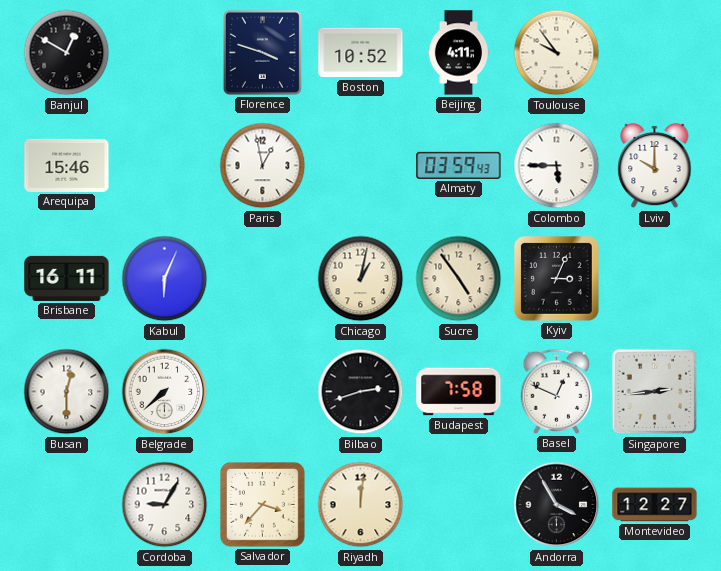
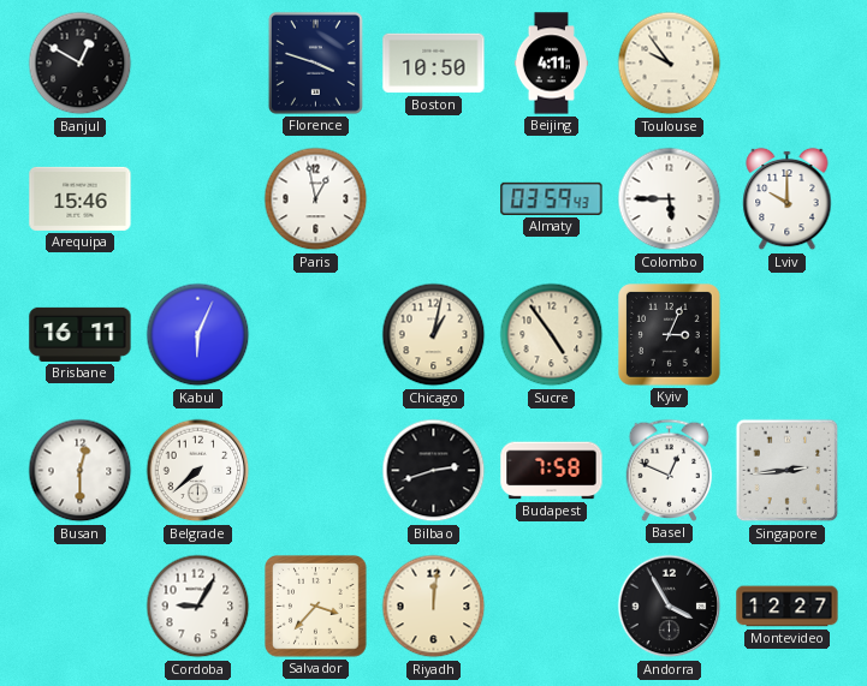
Boston: 10:52 -> 10:50
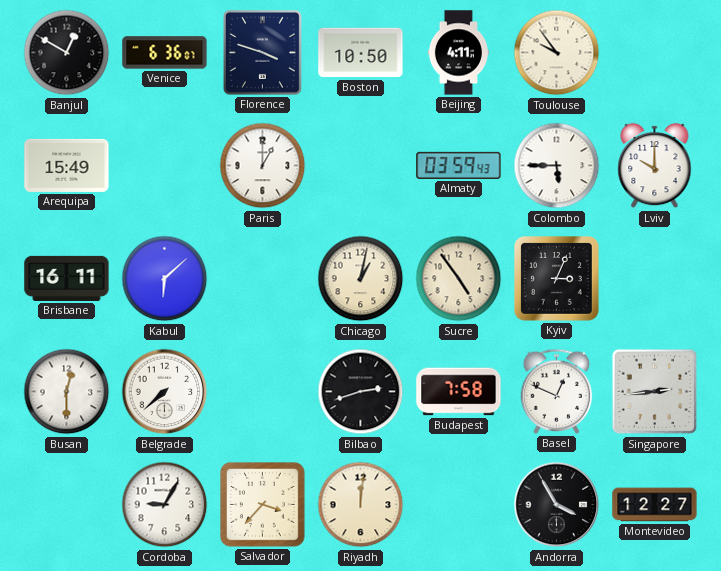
Venice: none -> 6:36
Arequipa: 15:46 -> 15:49
Paris: 12:58 -> 1:00
Kabul: 6:04 -> 6:08
